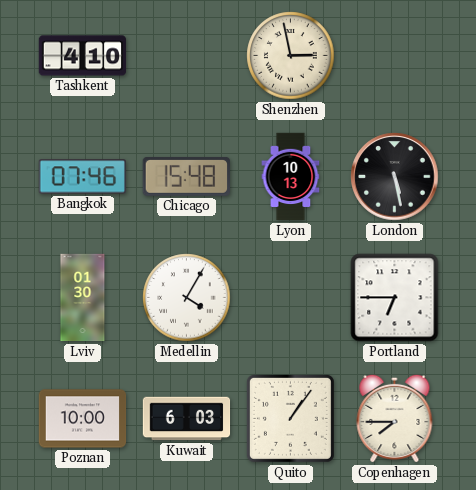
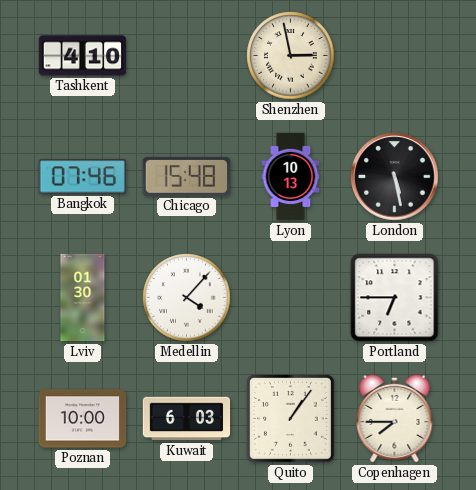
Medellin: 4:05 -> 4:07
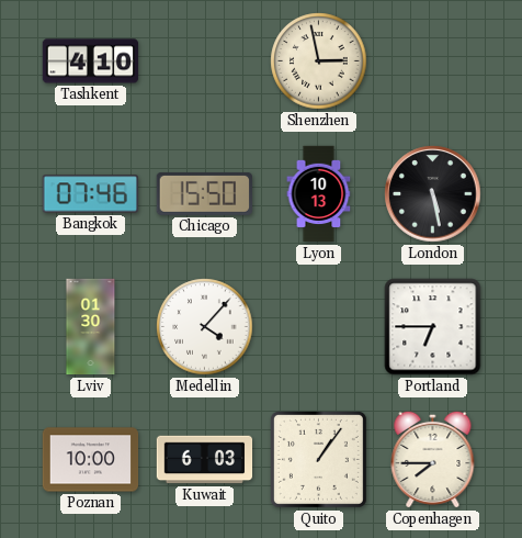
Chicago: 15:48 -> 15:50
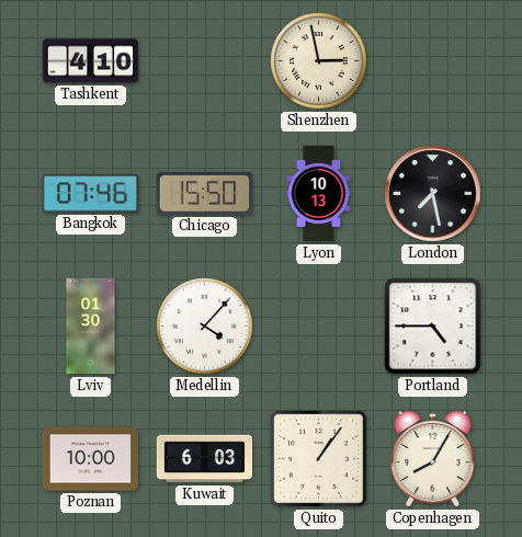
London: 5:28 -> 7:28
Portland: 6:45 -> 4:45
Copenhagen: 7:45 -> 8:05
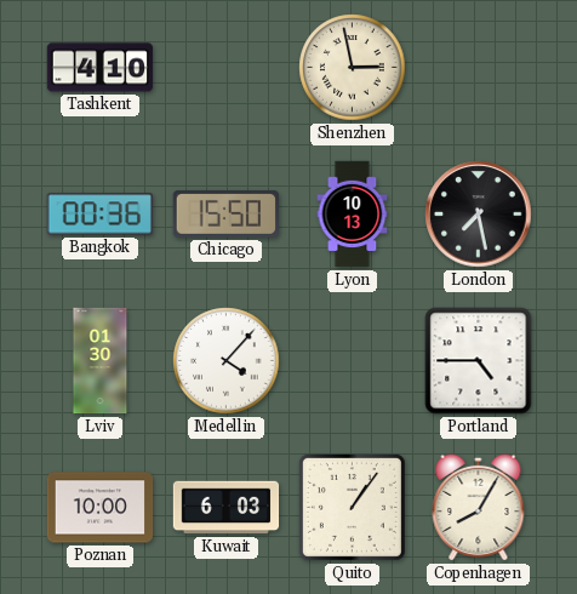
Bangkok: 07:46 -> 00:36
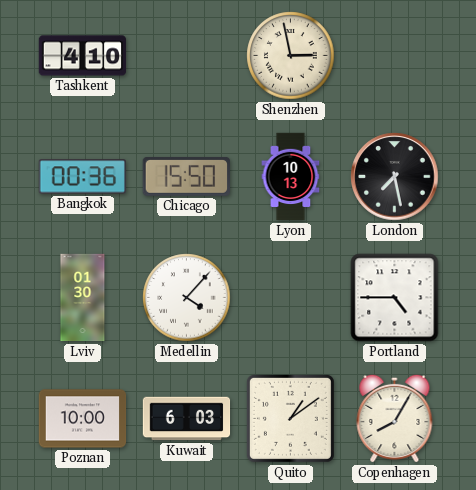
Quito: 1:06 -> 1:09
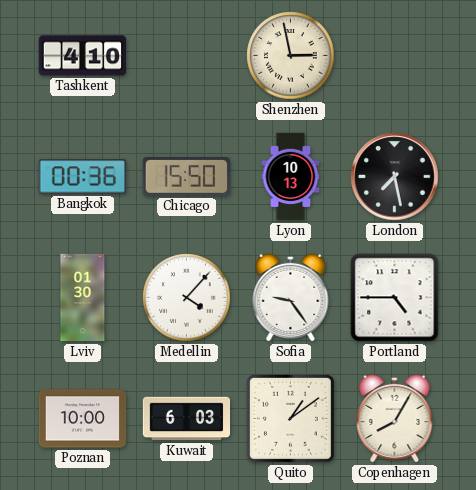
Sofia: none -> 9:24
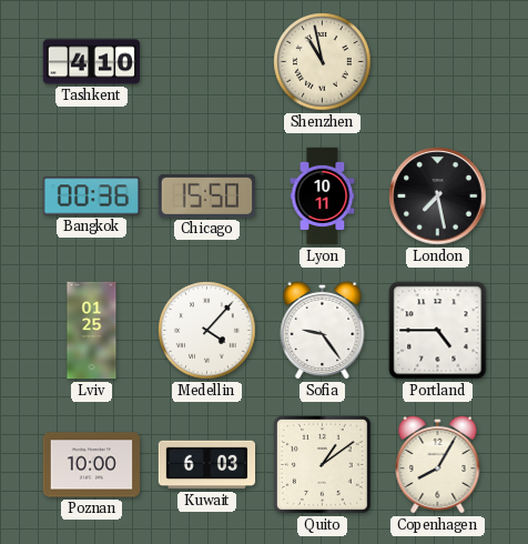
Shenzhen: 2:58 -> 10:58
Lyon: 10:13 -> 10:11
Lviv: 01:30 -> 01:25
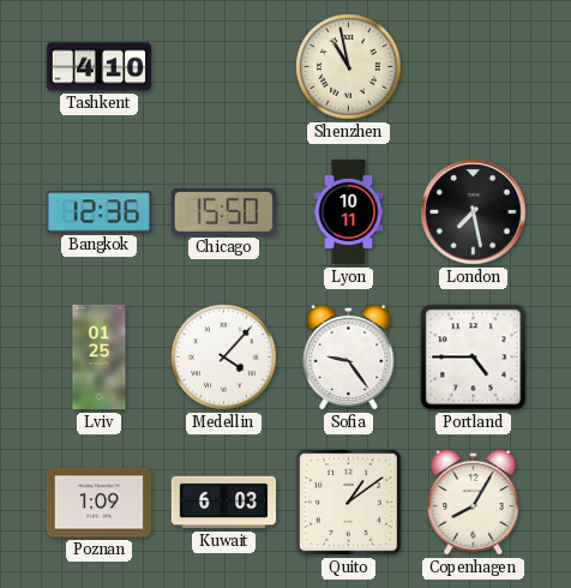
Bangkok: 00:36 -> 12:36
Poznan: 10:00 -> 1:09
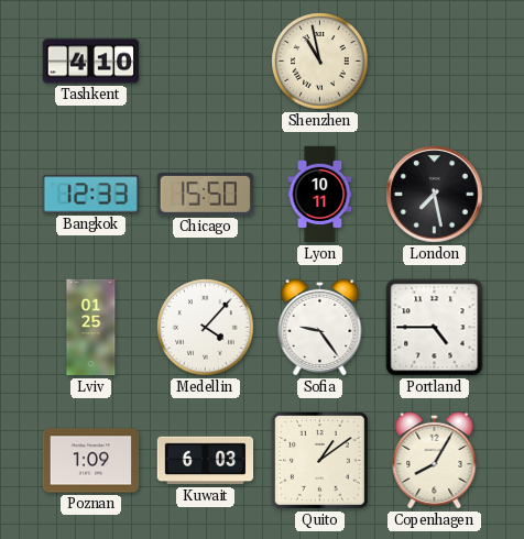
Bangkok: 12:36 -> 12:33
